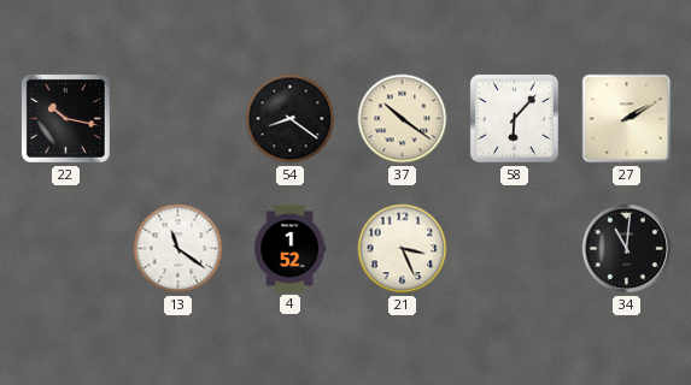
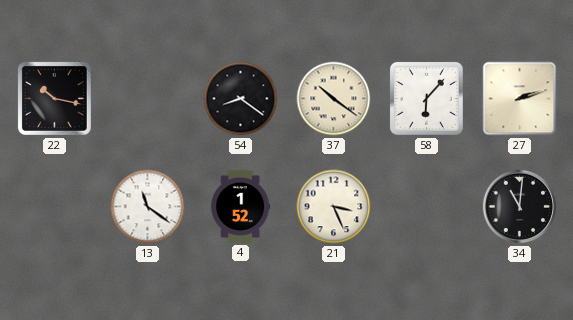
27: 2:10 -> 2:12
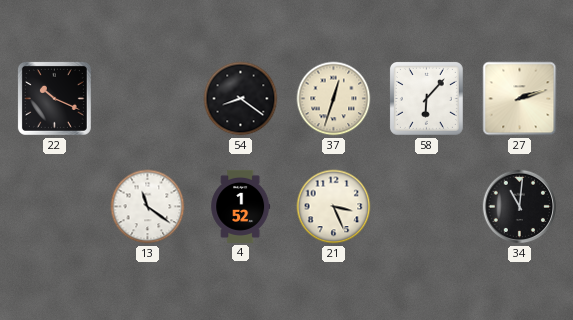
22: 10:17 -> 10:19
37: 10:21 -> 12:33
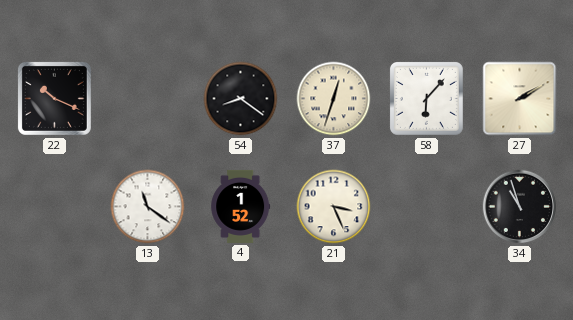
27: 2:12 -> 2:10
34: 11:01 -> 10:57
